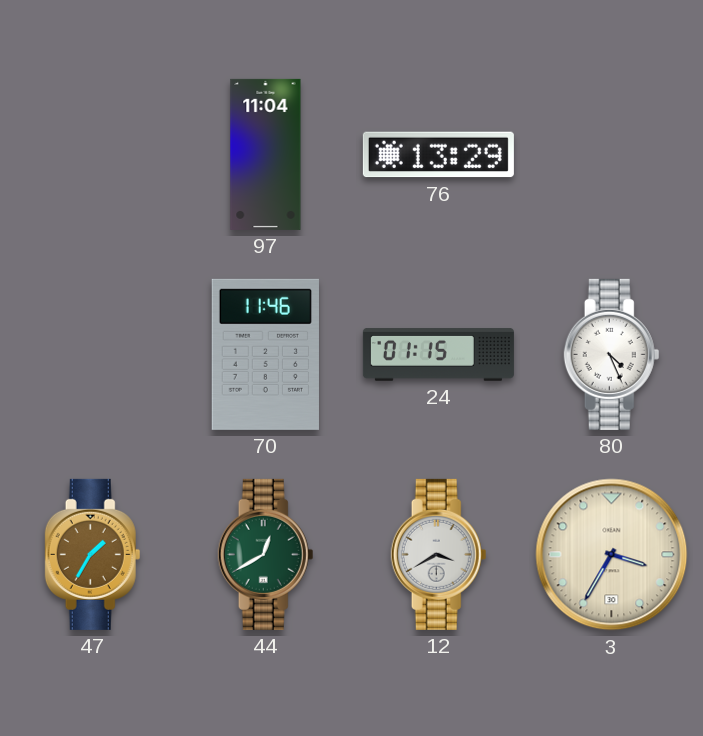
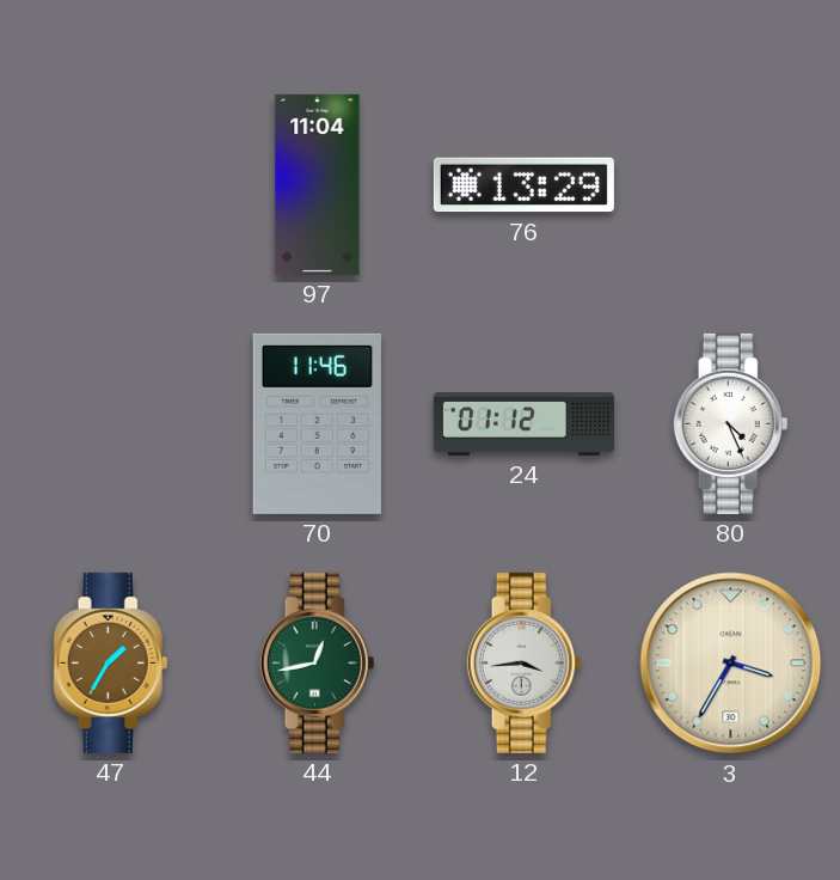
24: 01:15 -> 01:12
44: 12:40 -> 12:43
12: 3:40 -> 3:44
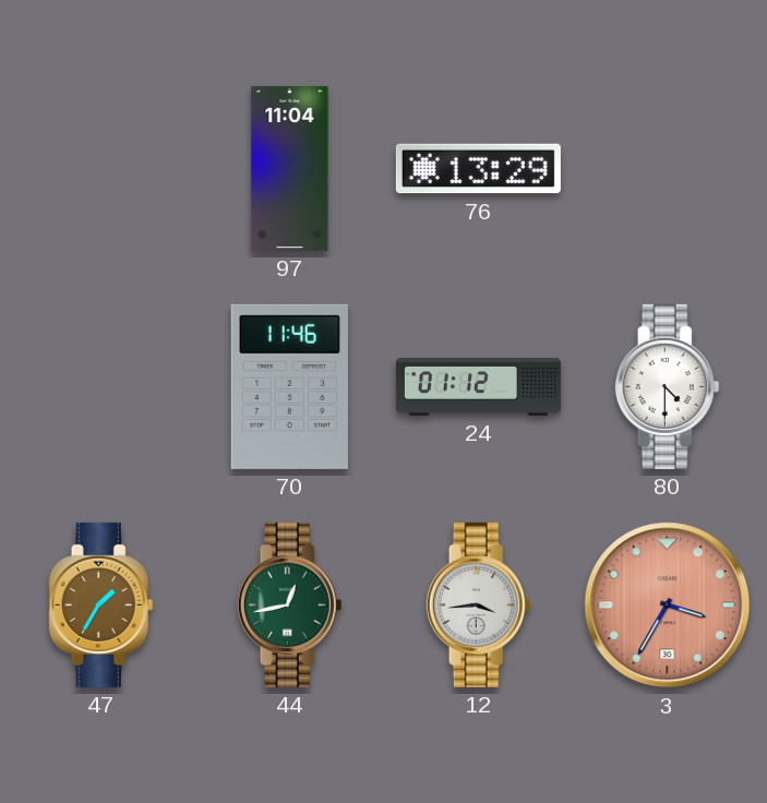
80: 4:26 -> 4:30
3 dial: cream -> salmon
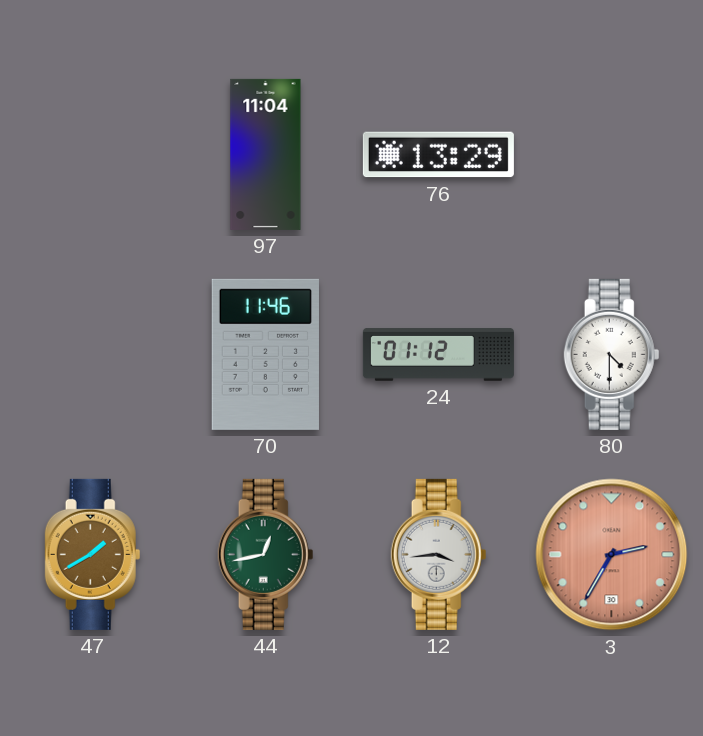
47: 1:35 -> 1:40
3: 3:35 -> 2:35
